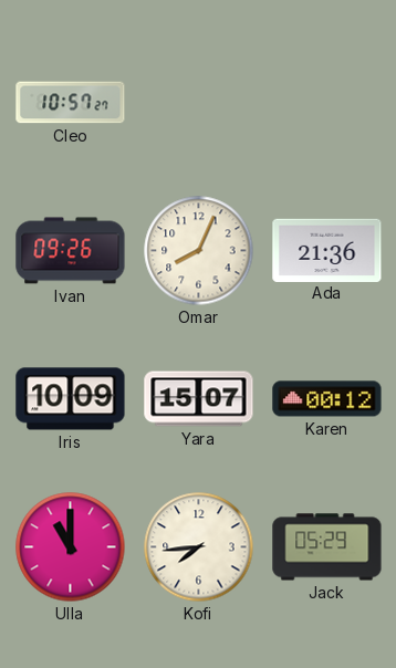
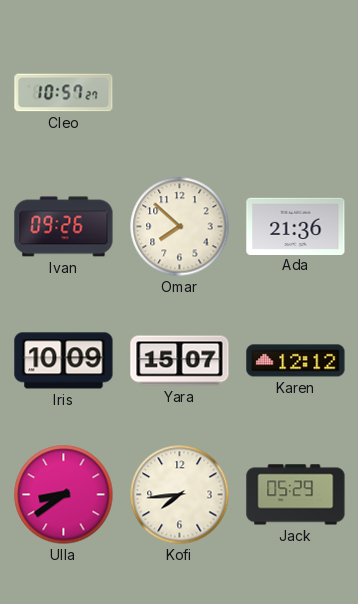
Omar: 8:04 -> 7:52
Karen: 00:12 -> 12:12
Ulla: 11:00 -> 8:39
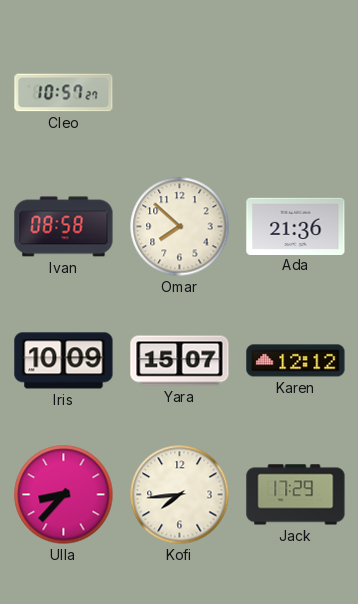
Ivan: 09:26 -> 08:58
Ulla: 8:39 -> 8:37
Jack: 05:29 -> 17:29
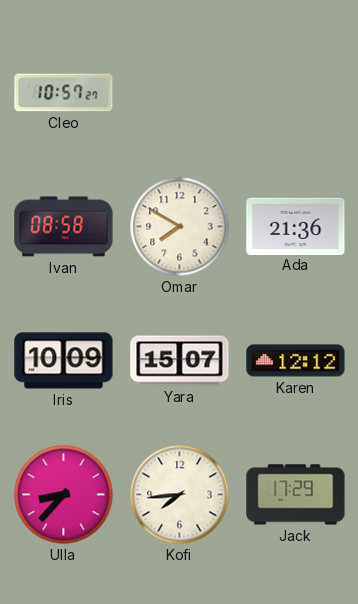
Omar: 7:52 -> 7:50
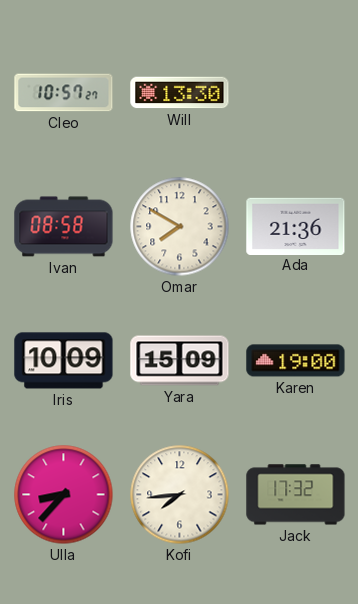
Will: none -> 13:30
Yara: 15:07 -> 15:09
Karen: 12:12 -> 19:00
Jack: 17:29 -> 17:32
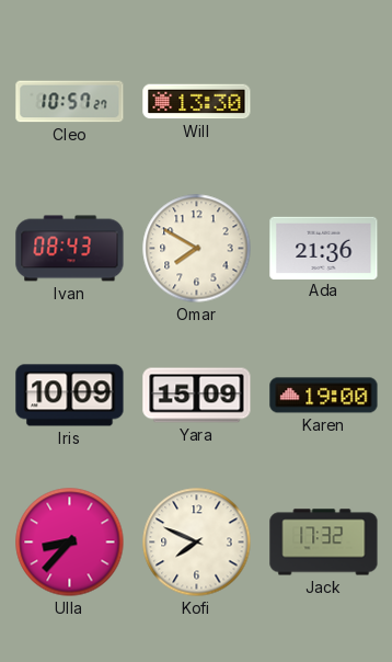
Ivan: 08:58 -> 08:43
Kofi: 7:44 -> 7:49
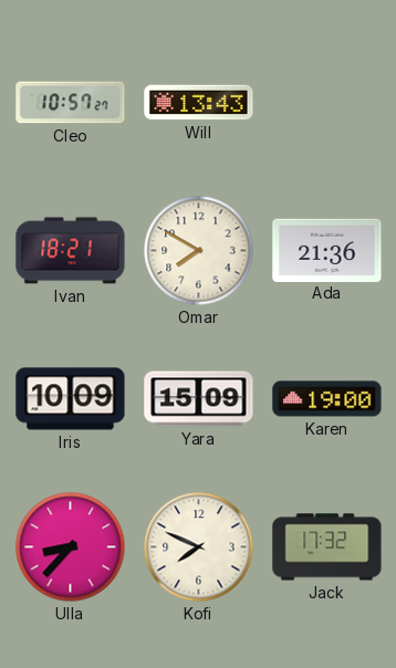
Will: 13:30 -> 13:43
Ivan: 08:43 -> 18:21
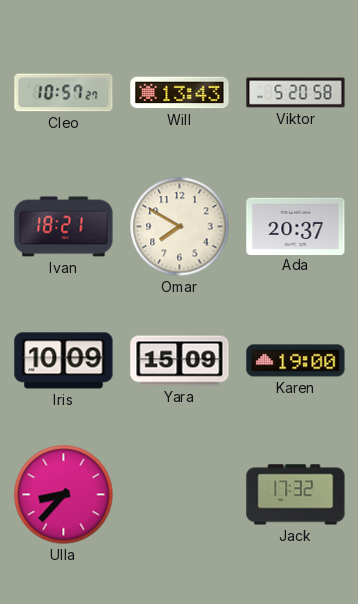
Viktor: none -> 5:20
Ada: 21:36 -> 20:37
Kofi: 7:49 -> none
